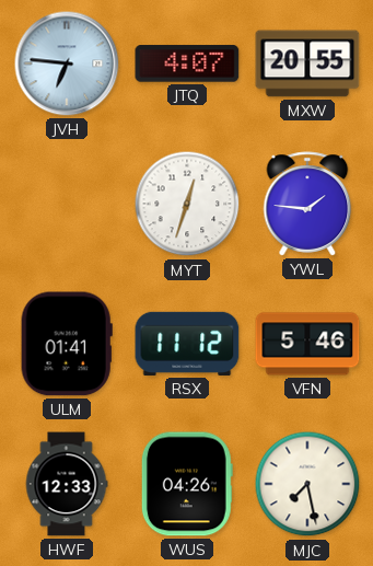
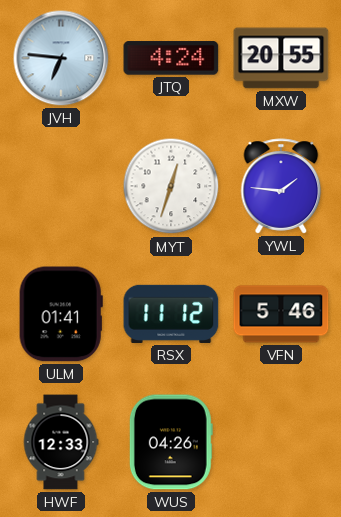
JTQ: 4:07 -> 4:24
MJC: 7:28 -> none
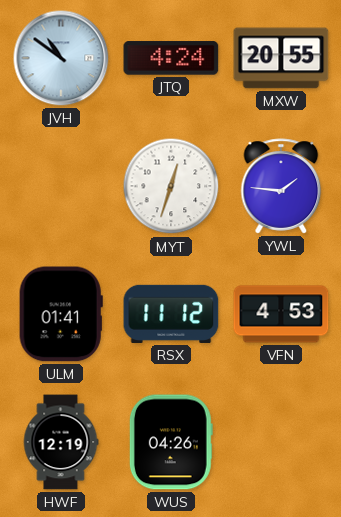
JVH: 6:46 -> 10:51
VFN: 5:46 -> 4:53
HWF: 12:33 -> 12:19
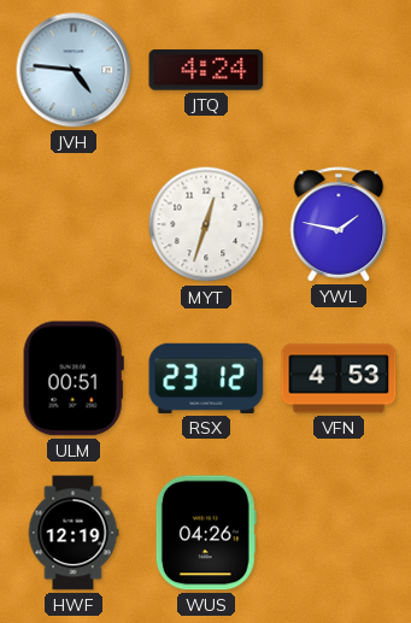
JVH: 10:51 -> 4:46
MXW: 20:55 -> none
YWL: 1:46 -> 1:47
ULM: 01:41 -> 00:51
RSX: 11:12 -> 23:12
